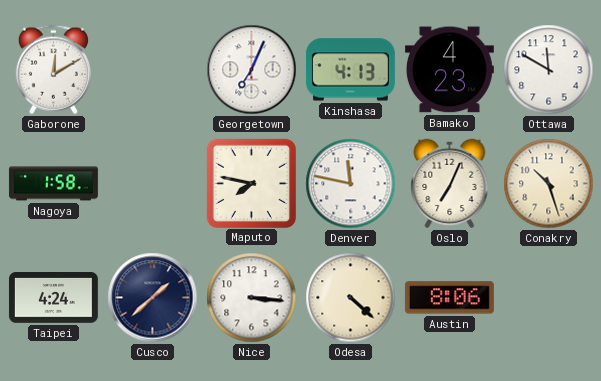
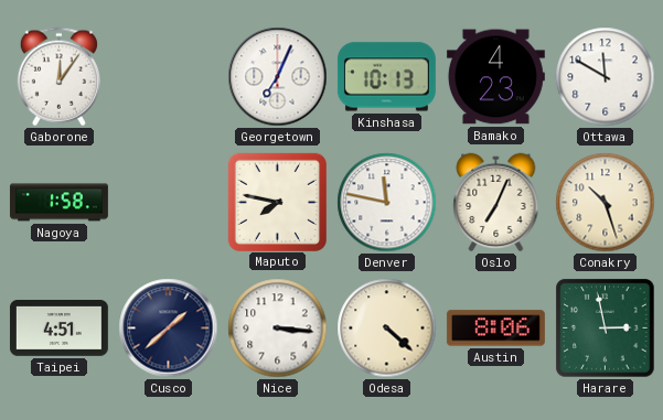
Gaborone: 12:10 -> 12:06
Kinshasa: 4:13 -> 10:13
Taipei: 4:24 -> 4:51
Harare: none -> 2:58
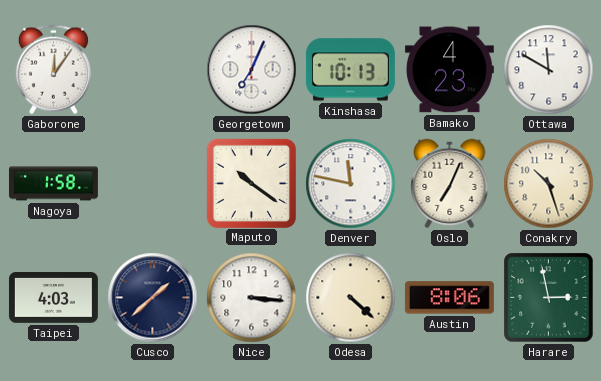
Maputo: 7:47 -> 10:21
Taipei: 4:51 -> 4:03
